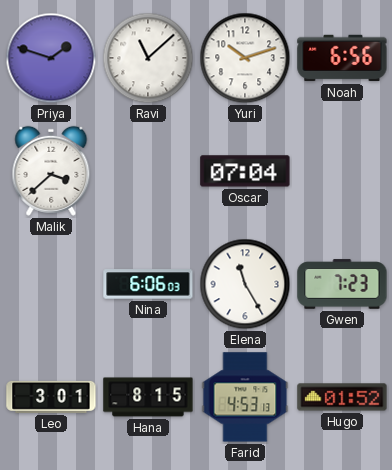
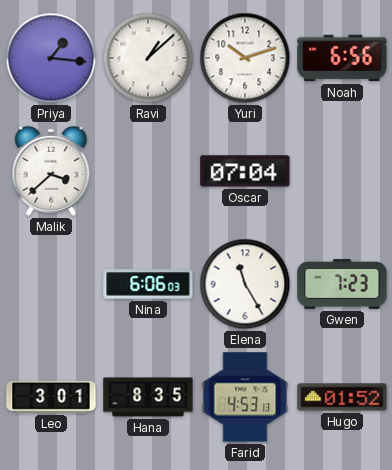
Priya: 1:48 -> 1:16
Ravi: 11:08 -> 1:08
Hana: 8:15 -> 8:35
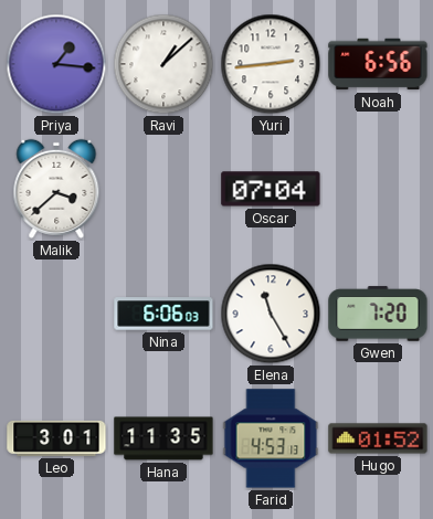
Yuri: 10:12 -> 2:44
Gwen: 7:23 -> 7:20
Hana: 8:35 -> 11:35
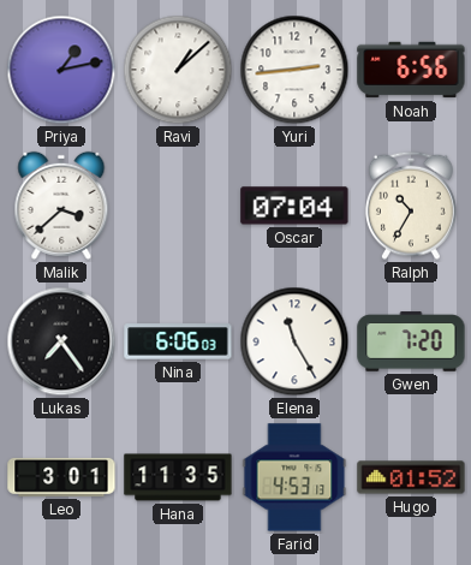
Priya: 1:16 -> 1:13
Ralph: none -> 10:35
Lukas: none -> 7:24
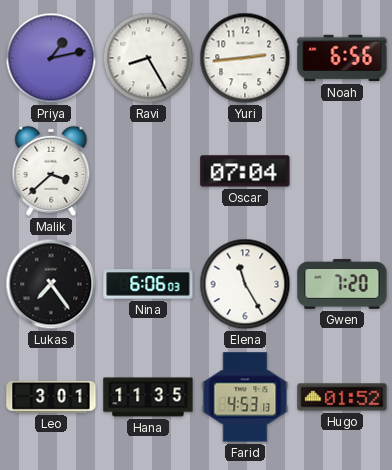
Ravi: 1:08 -> 8:25
Ralph: 10:35 -> none
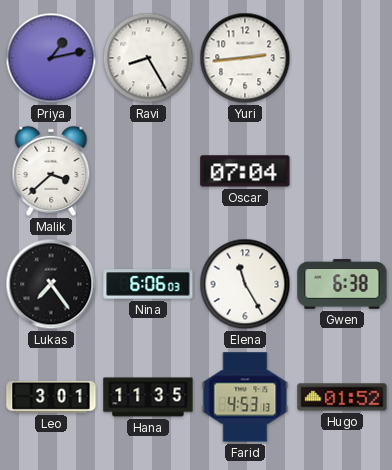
Noah: 6:56 -> none
Gwen: 7:20 -> 6:38
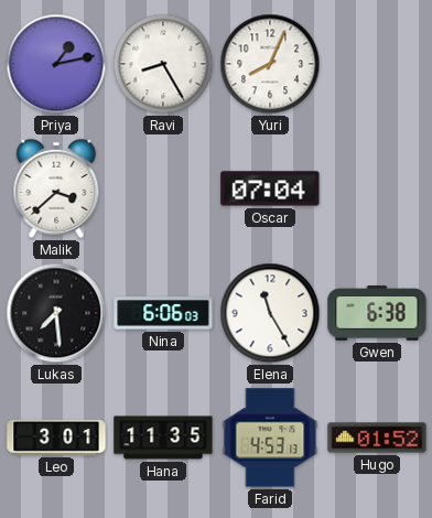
Yuri: 2:44 -> 8:04
Lukas: 7:24 -> 7:29
